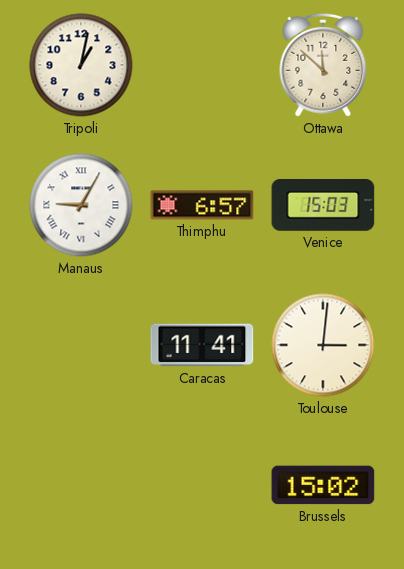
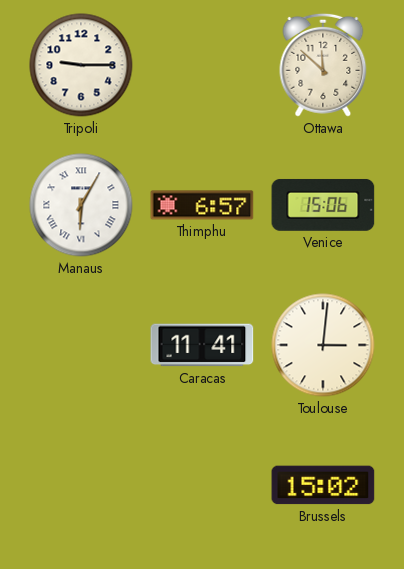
Tripoli: 1:02 -> 9:15
Manaus: 9:05 -> 6:05
Venice: 15:03 -> 15:06
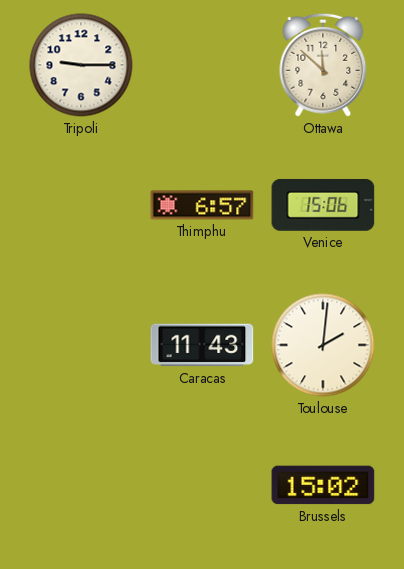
Manaus: 6:05 -> none
Caracas: 11:41 -> 11:43
Toulouse: 3:01 -> 2:01
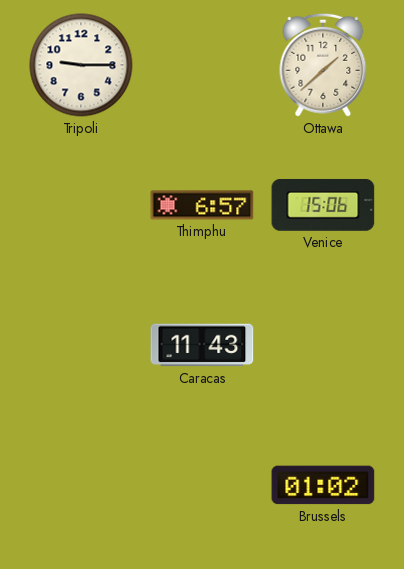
Ottawa: 11:52 -> 1:38
Toulouse: 2:01 -> none
Brussels: 15:02 -> 01:02
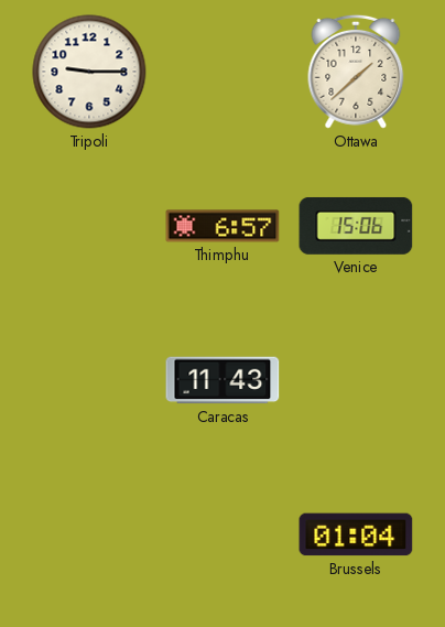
Brussels: 01:02 -> 01:04
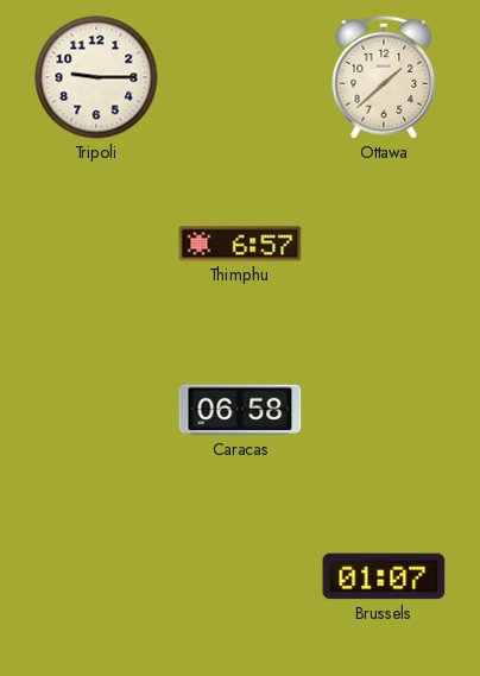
Venice: 15:06 -> none
Caracas: 11:43 -> 06:58
Brussels: 01:04 -> 01:07
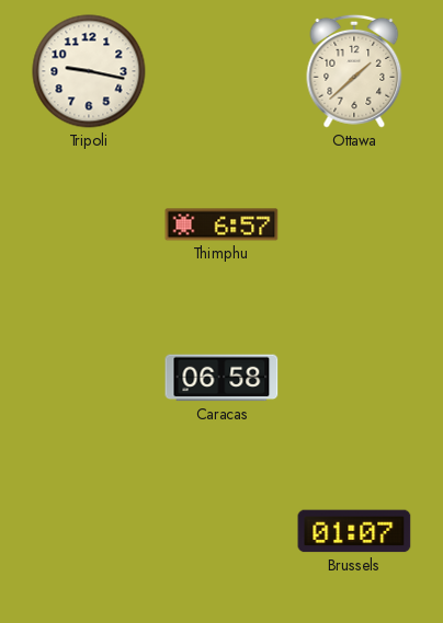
Tripoli: 9:15 -> 9:17
